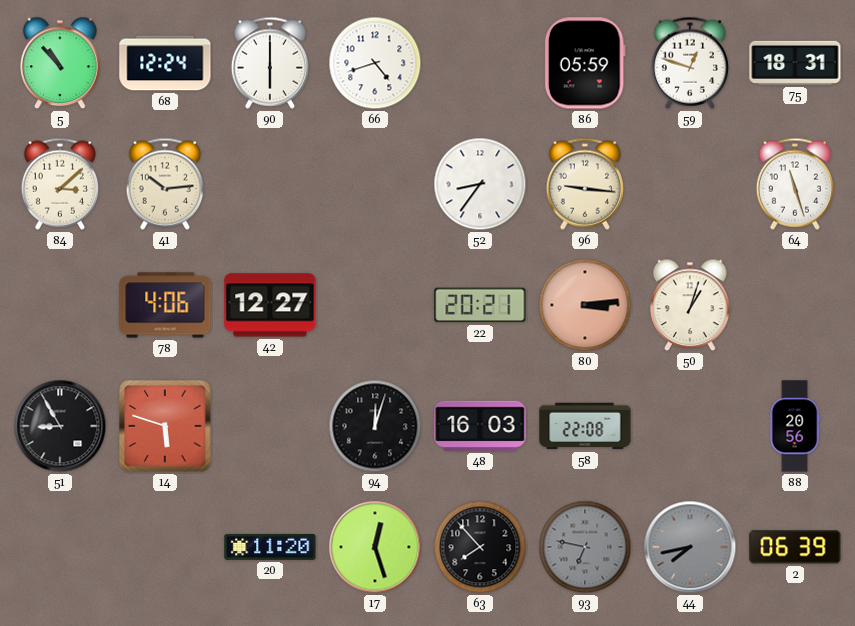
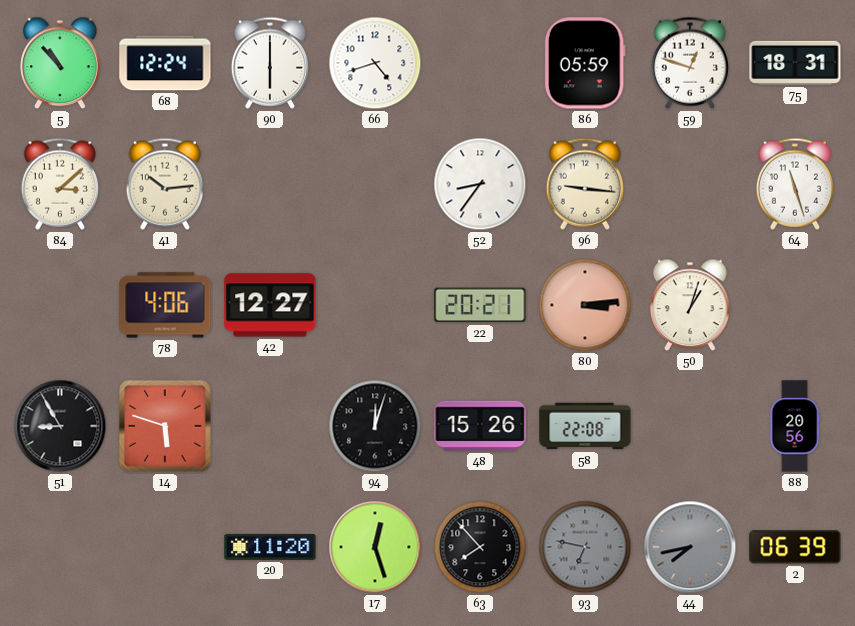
48: 16:03 -> 15:26
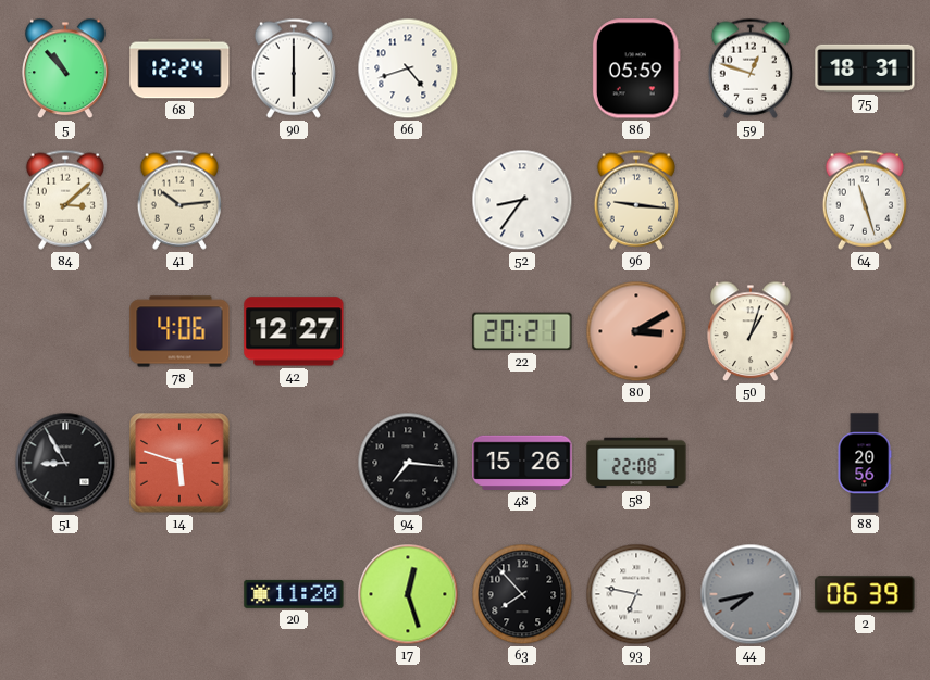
80: 3:14 -> 3:10
94: 12:03 -> 7:16
93 dial: grey -> white
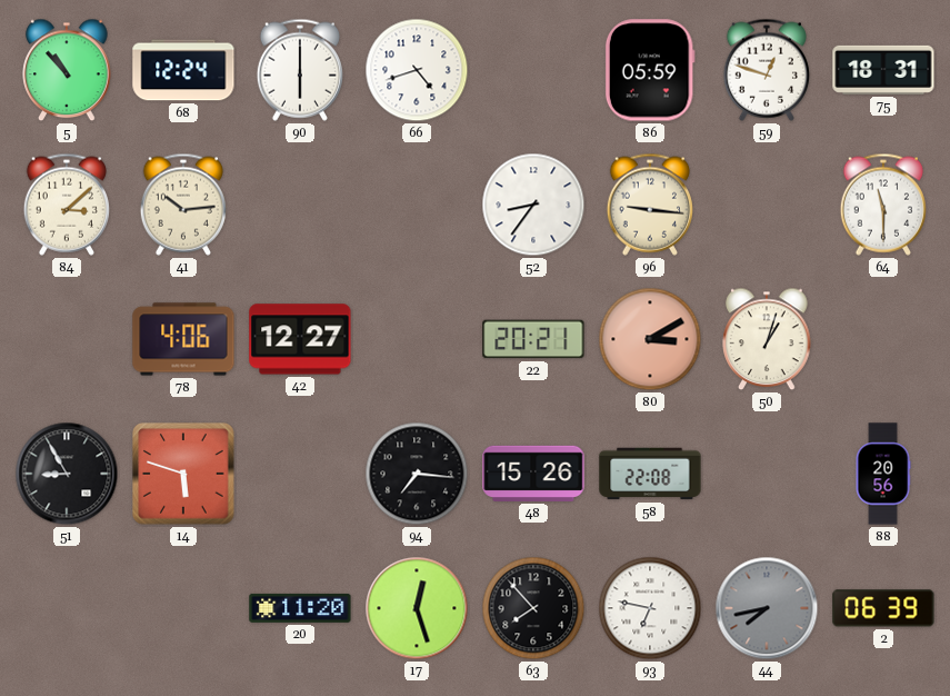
64: 11:27 -> 11:30
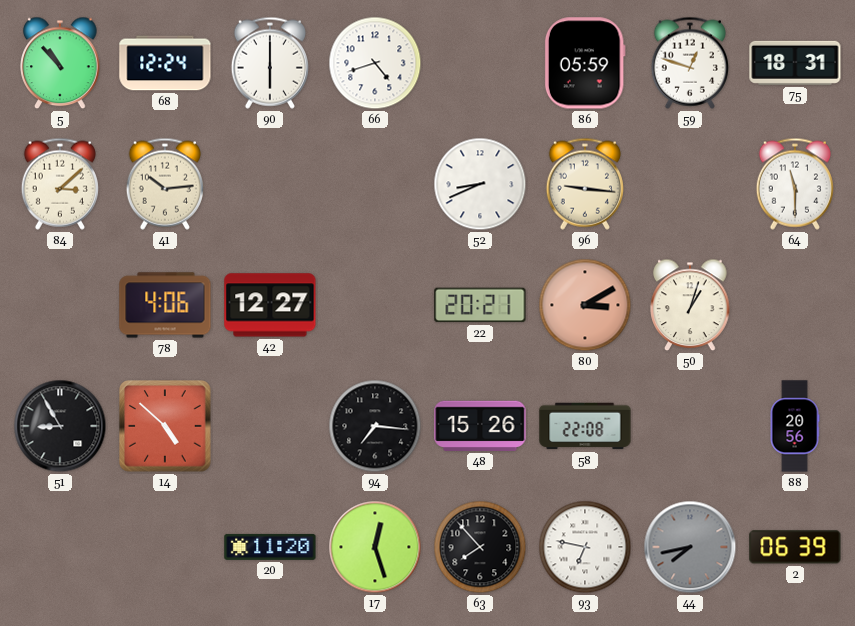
52: 8:36 -> 8:41
14: 5:48 -> 4:52
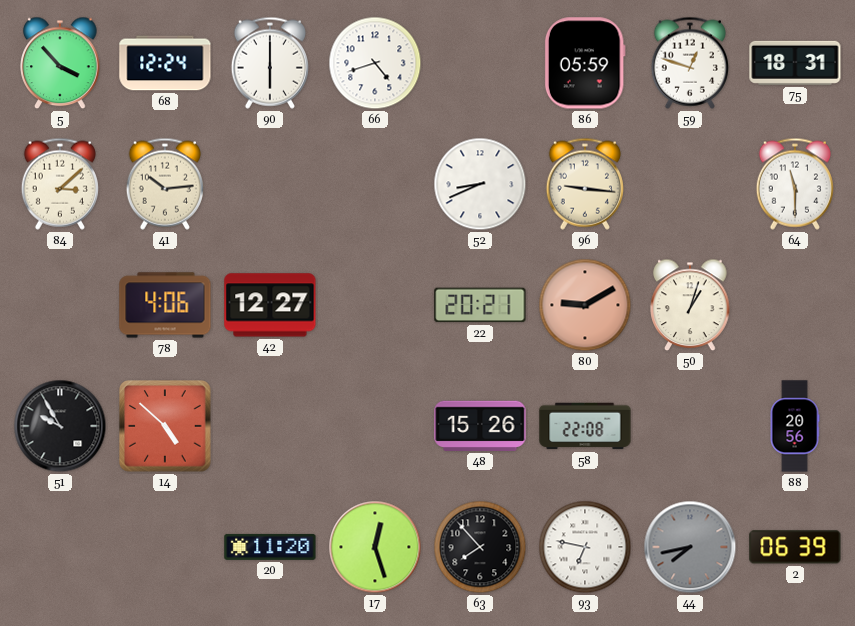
5: 10:53 -> 3:53
80: 3:10 -> 9:10
51: 8:55 -> 9:55
94: 7:16 -> none
